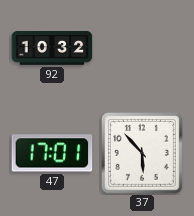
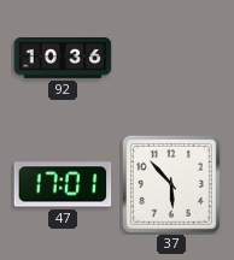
92: 10:32 -> 10:36
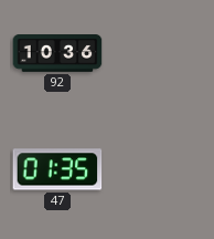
47: 17:01 -> 01:35
37: 5:53 -> none
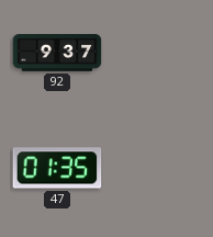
92: 10:36 -> 9:37
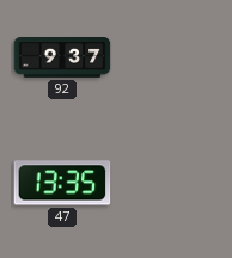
47: 01:35 -> 13:35
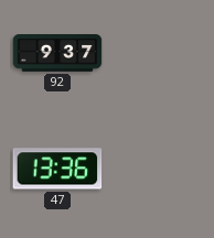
47: 13:35 -> 13:36
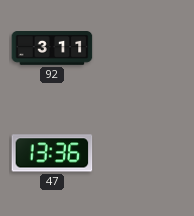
92: 9:37 -> 3:11
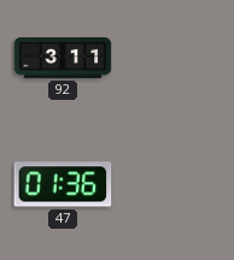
47: 13:36 -> 01:36
